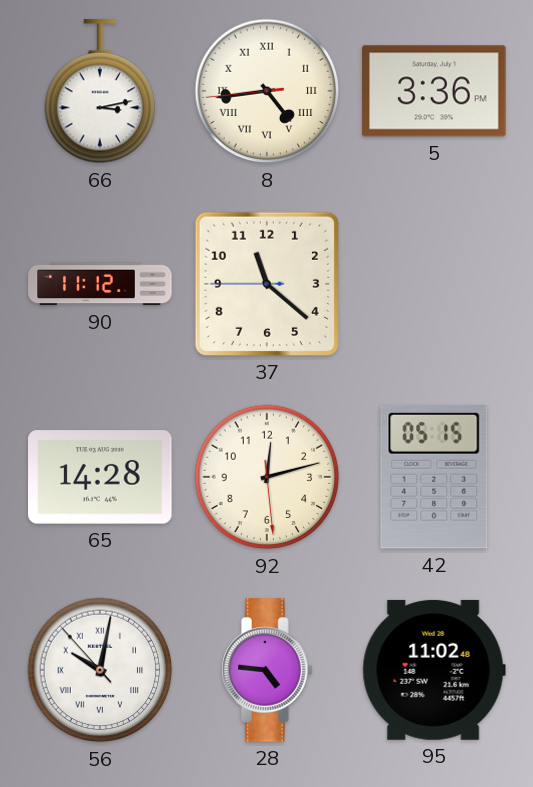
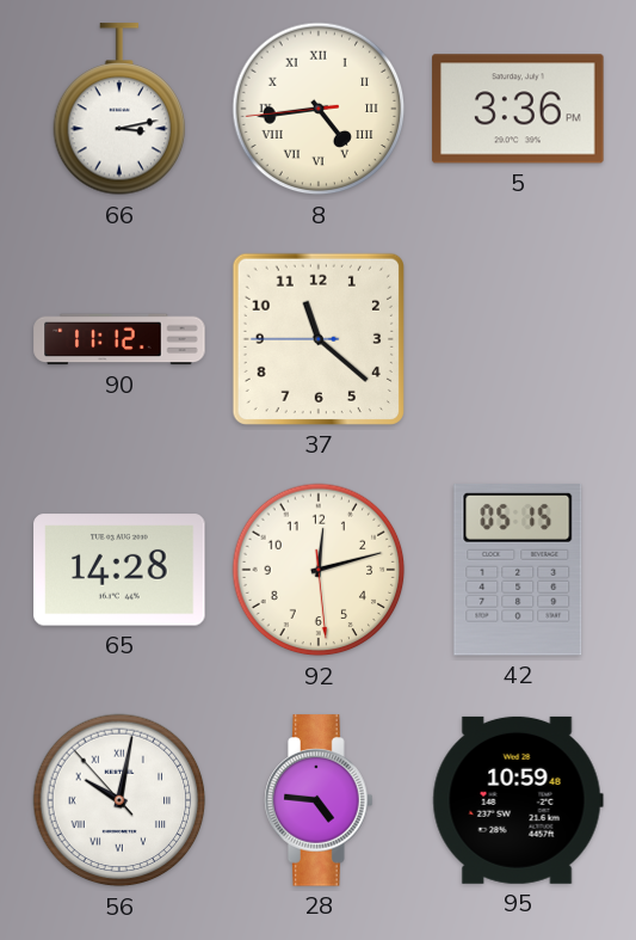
95: 11:02 -> 10:59
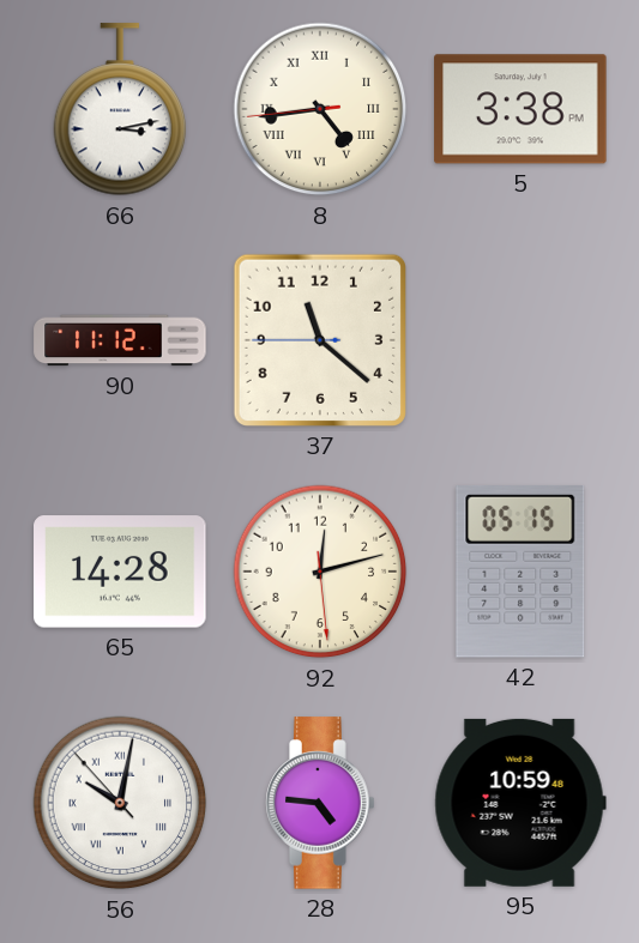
5: 3:36 -> 3:38
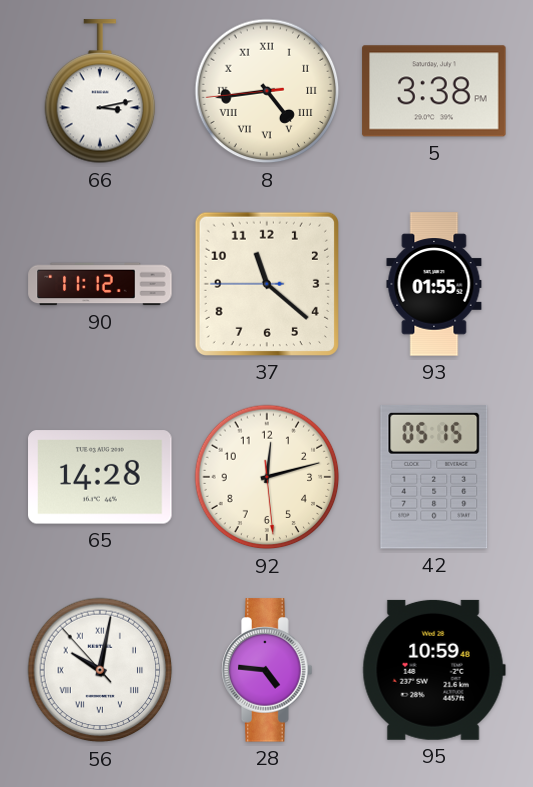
93: none -> 01:55
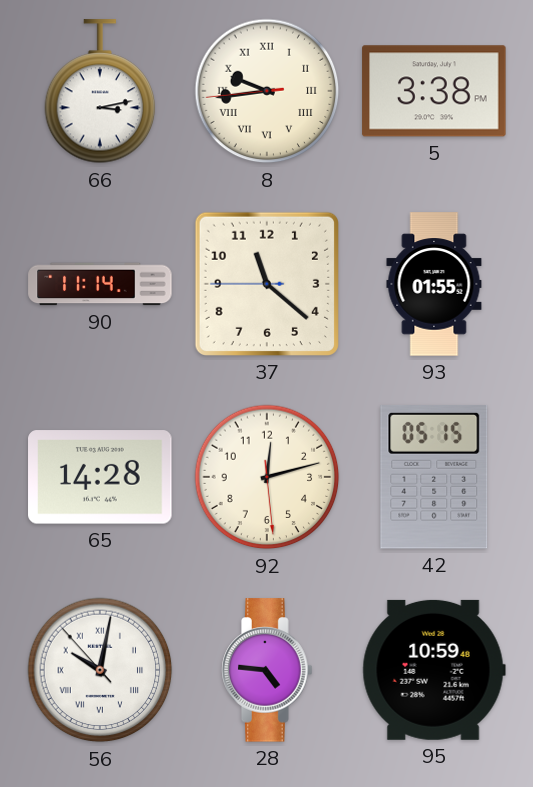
8: 4:43 -> 9:43
90: 11:12 -> 11:14
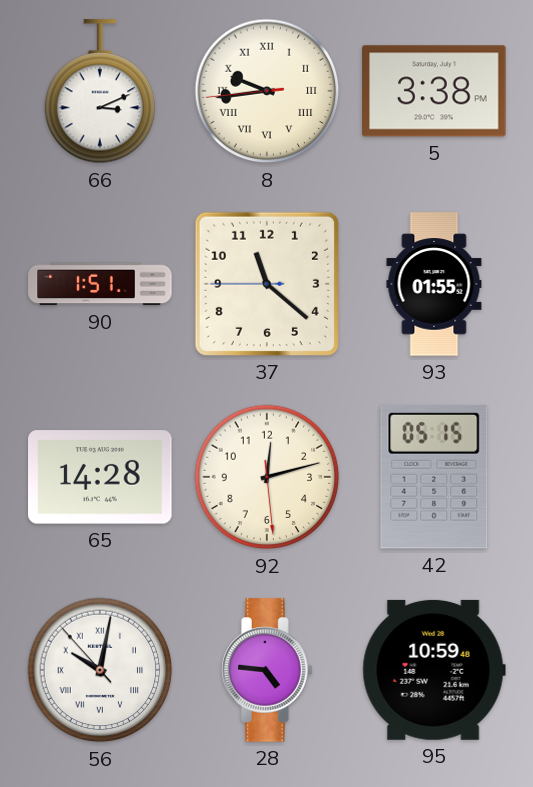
66: 3:13 -> 3:11
90: 11:14 -> 1:51
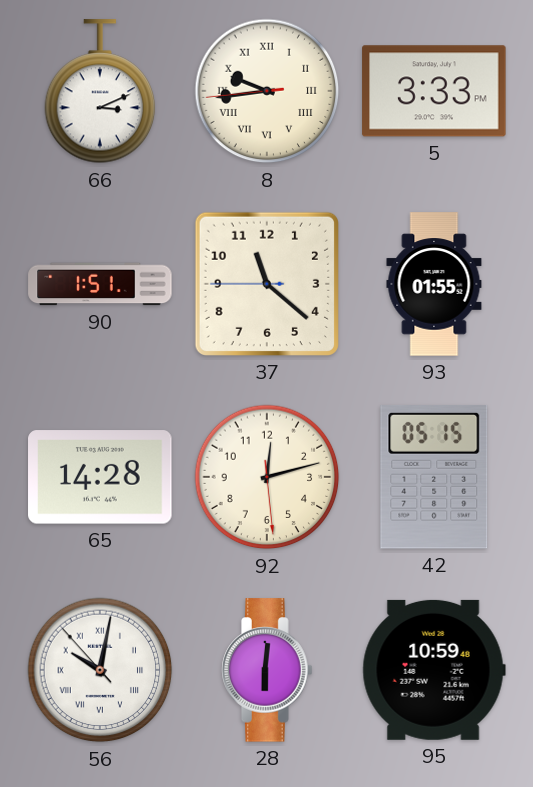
5: 3:38 -> 3:33
28: 4:46 -> 6:01
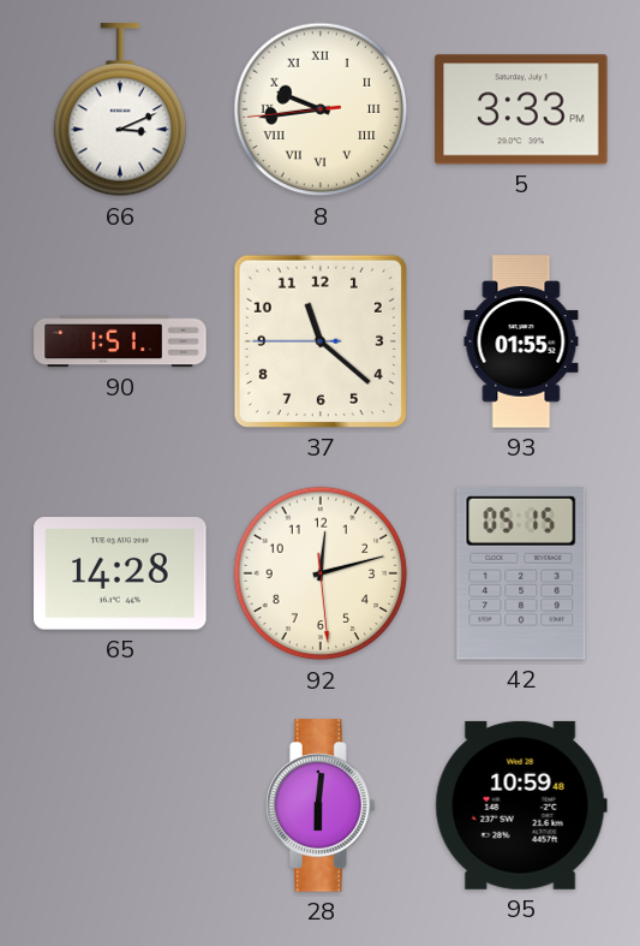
56: 10:01 -> none
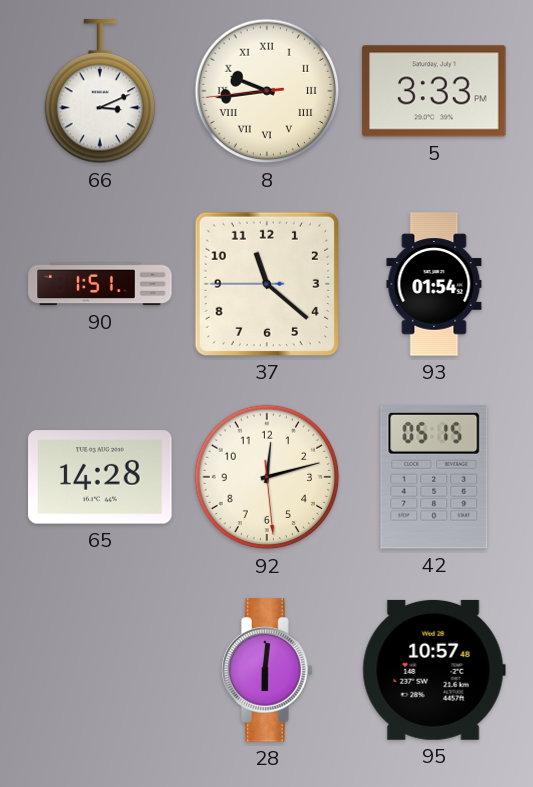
93: 01:55 -> 01:54
95: 10:59 -> 10:57
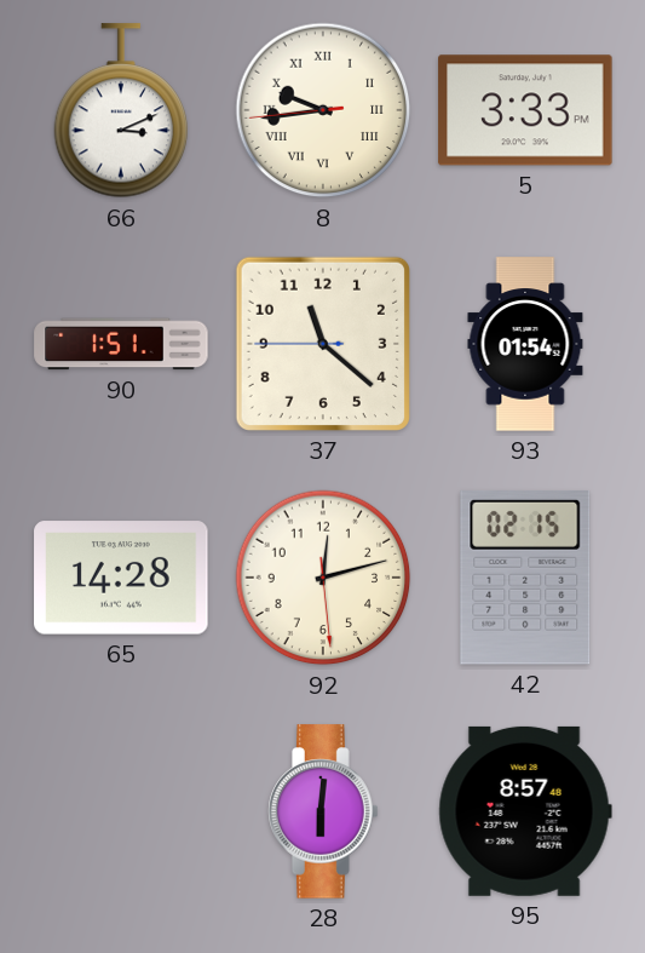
42: 05:15 -> 02:15
95: 10:57 -> 8:57
